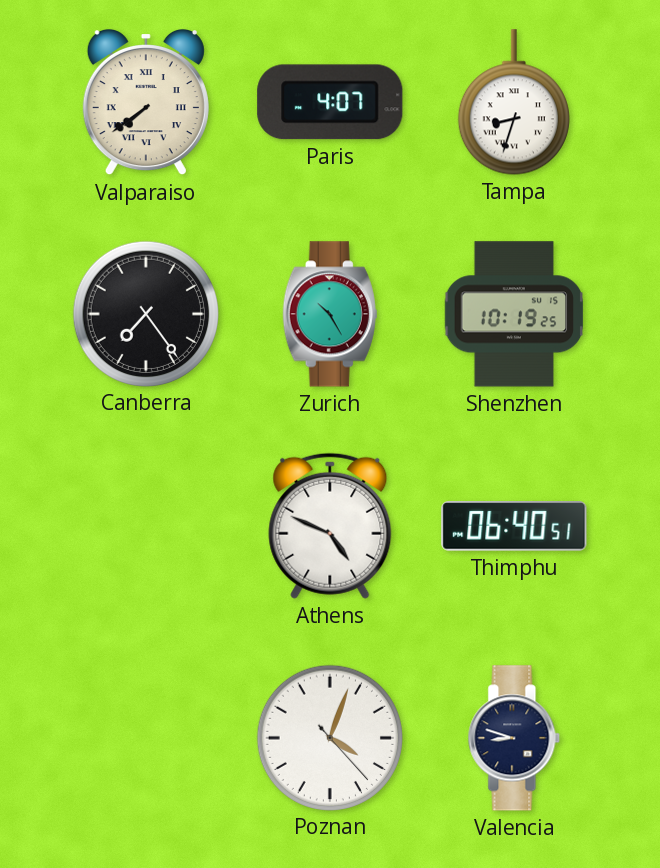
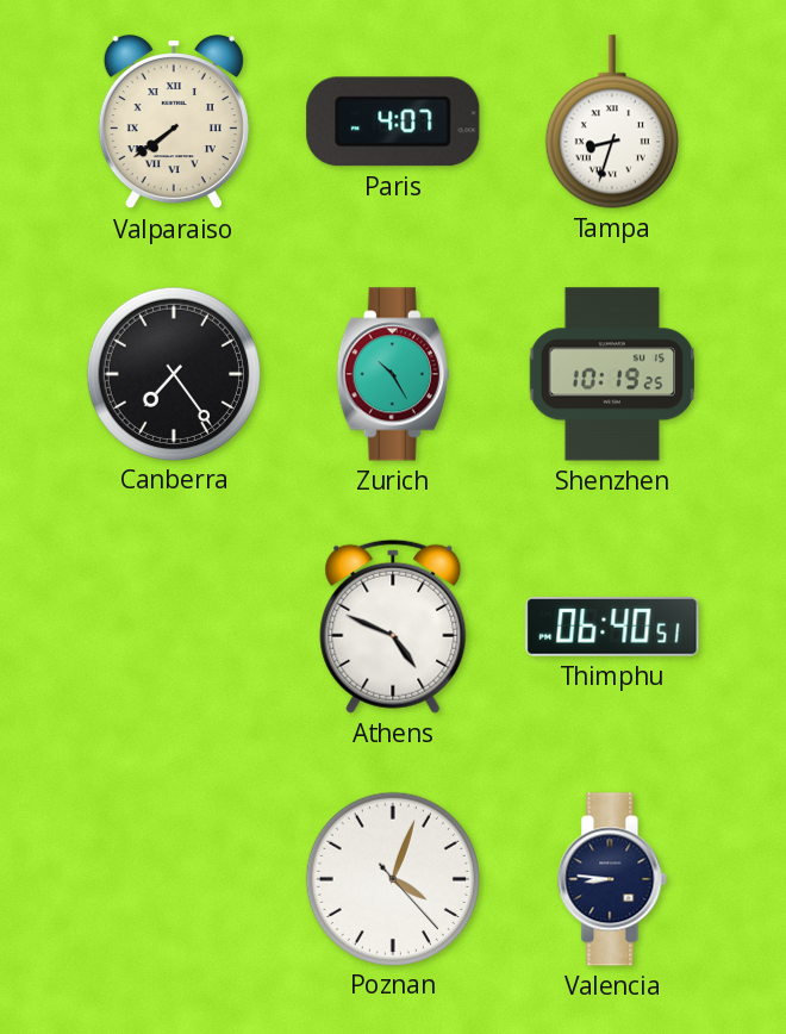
Valencia: 8:48 -> 8:46
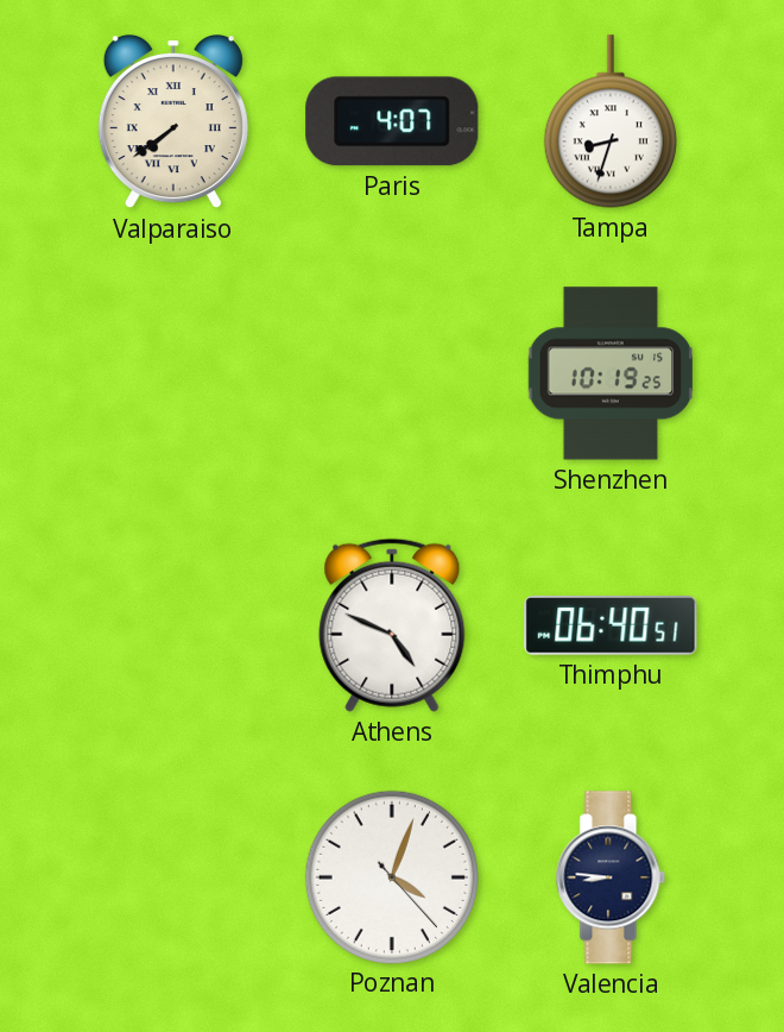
Canberra: 7:24 -> none
Zurich: 10:25 -> none
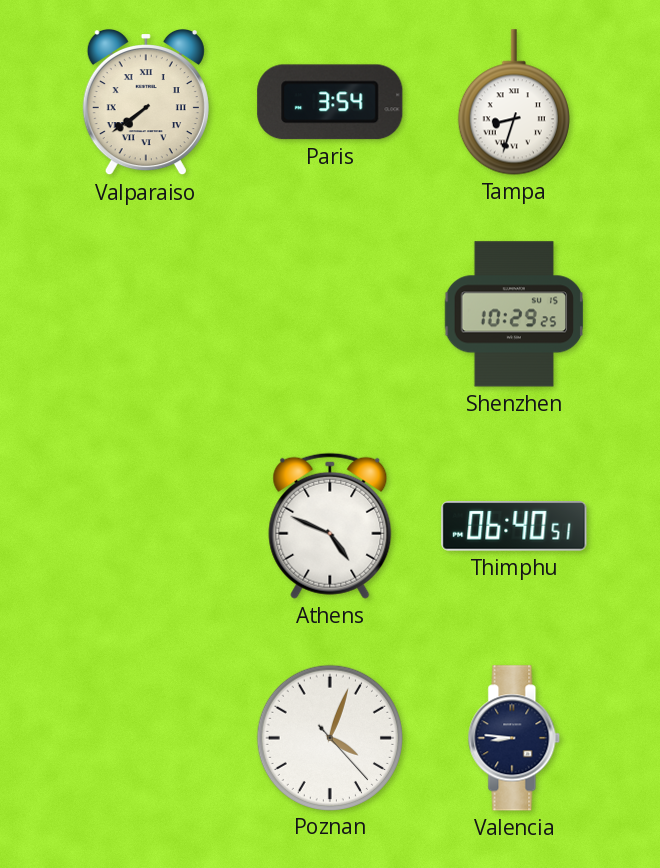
Paris: 4:07 -> 3:54
Shenzhen: 10:19 -> 10:29
